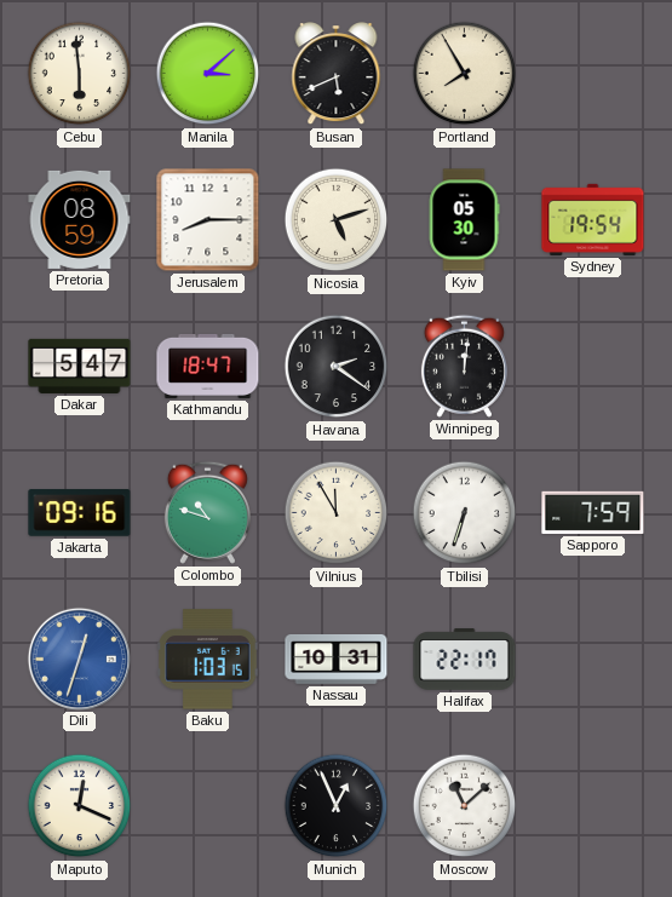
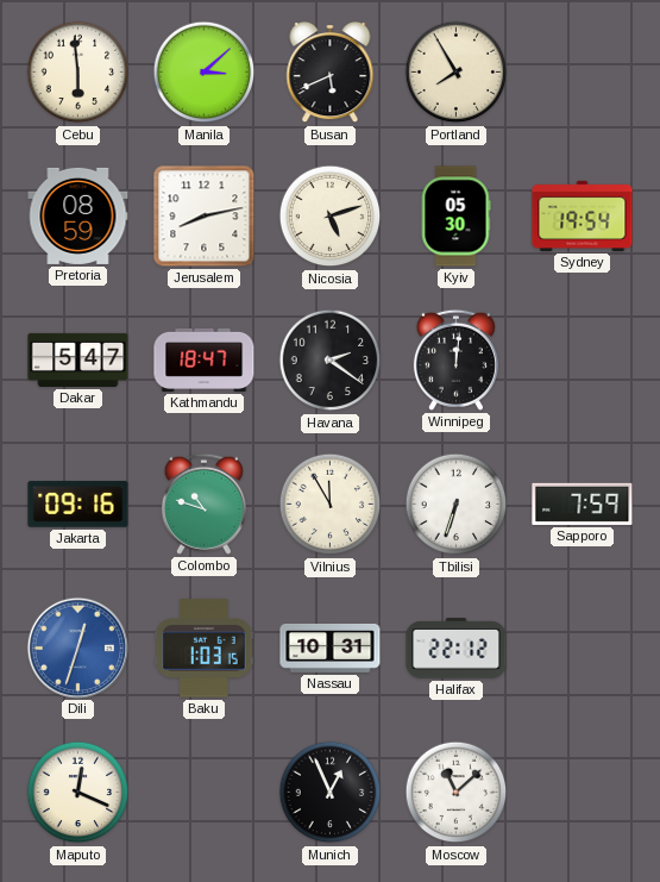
Jerusalem: 8:15 -> 8:13
Halifax: 22:17 -> 22:12
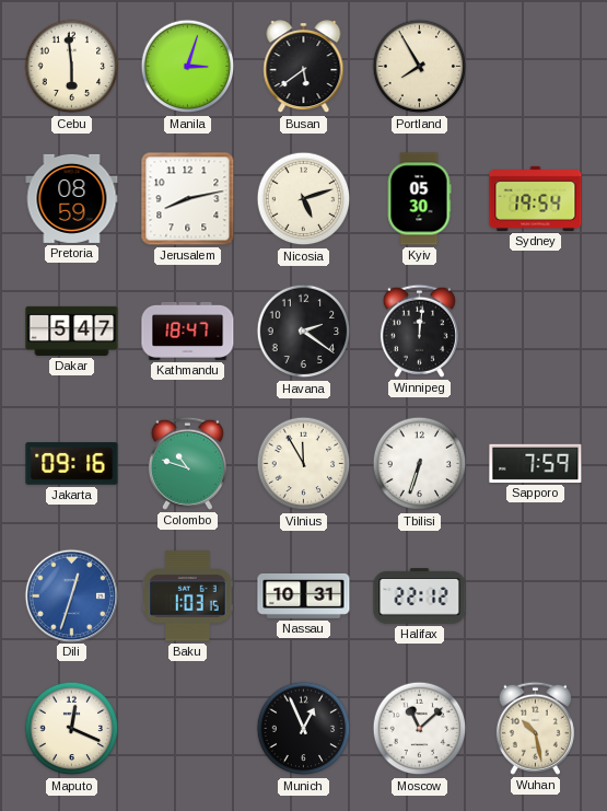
Manila: 3:08 -> 3:03
Busan: 5:41 -> 5:39
Wuhan: none -> 10:28
